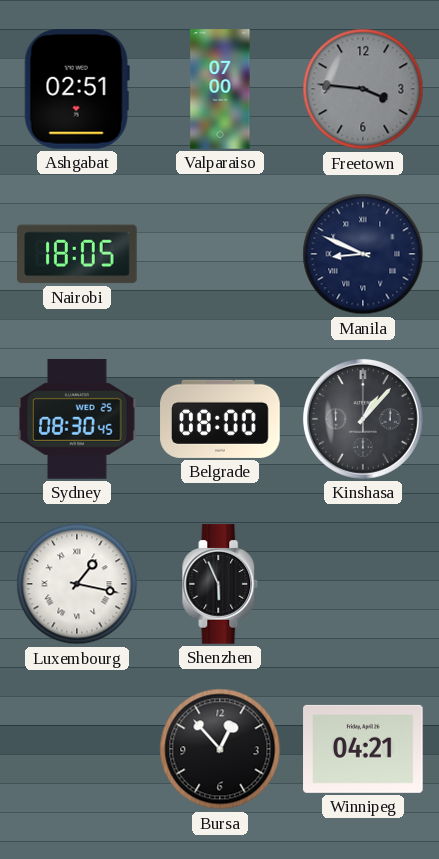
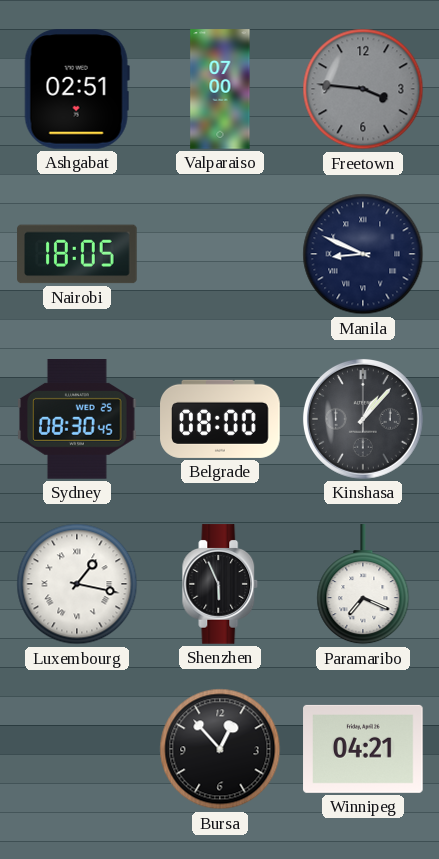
Paramaribo: none -> 7:19
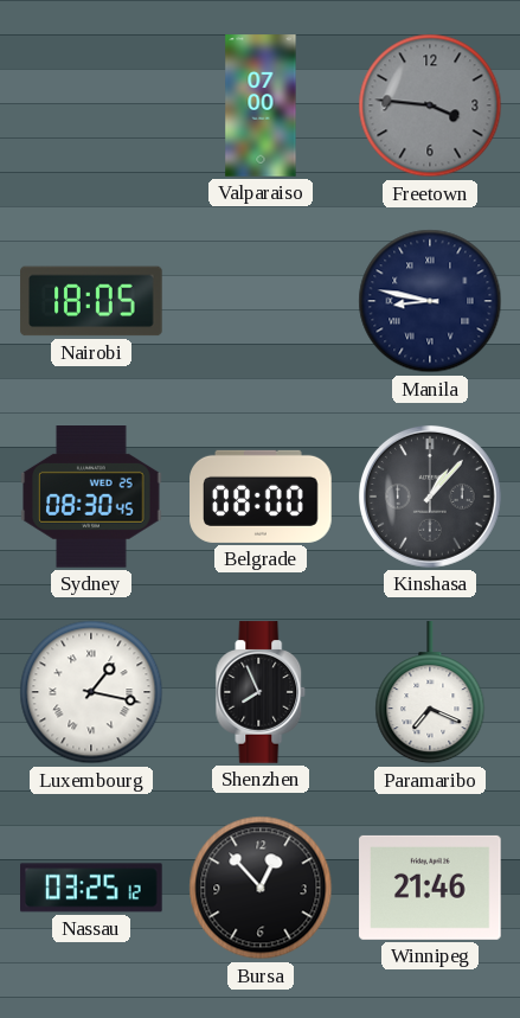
Ashgabat: 02:51 -> none
Manila: 8:49 -> 8:47
Shenzhen: 5:56 -> 7:56
Nassau: none -> 03:25
Winnipeg: 04:21 -> 21:46
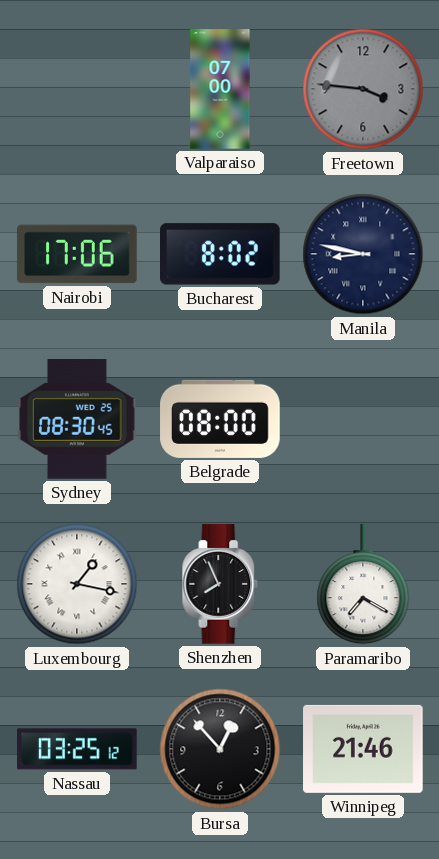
Nairobi: 18:05 -> 17:06
Bucharest: none -> 8:02
Kinshasa: 1:07 -> none
Paramaribo: 7:19 -> 7:20
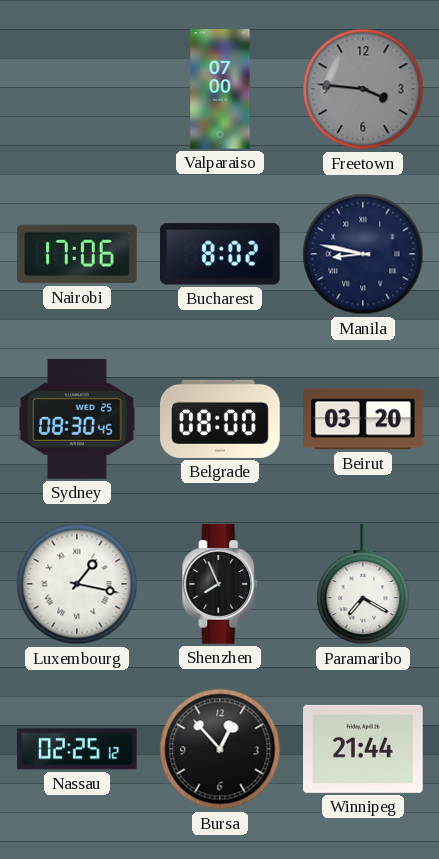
Beirut: none -> 03:20
Nassau: 03:25 -> 02:25
Winnipeg: 21:46 -> 21:44
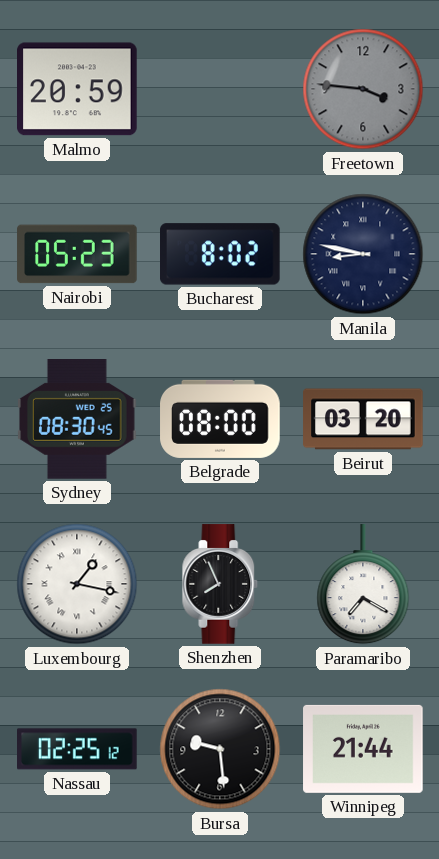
Malmo: none -> 20:59
Valparaiso: 07:00 -> none
Nairobi: 17:06 -> 05:23
Bursa: 12:53 -> 9:29
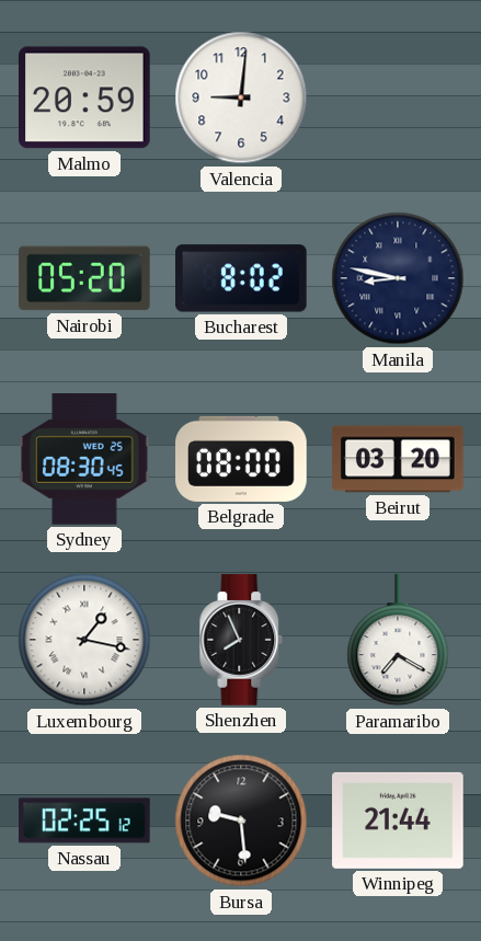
Valencia: none -> 9:01
Freetown: 3:46 -> none
Nairobi: 05:23 -> 05:20
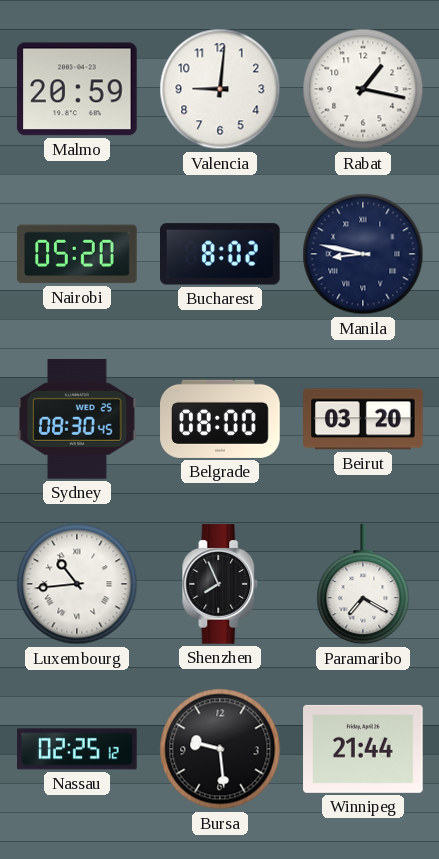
Rabat: none -> 1:17
Luxembourg: 1:17 -> 10:44
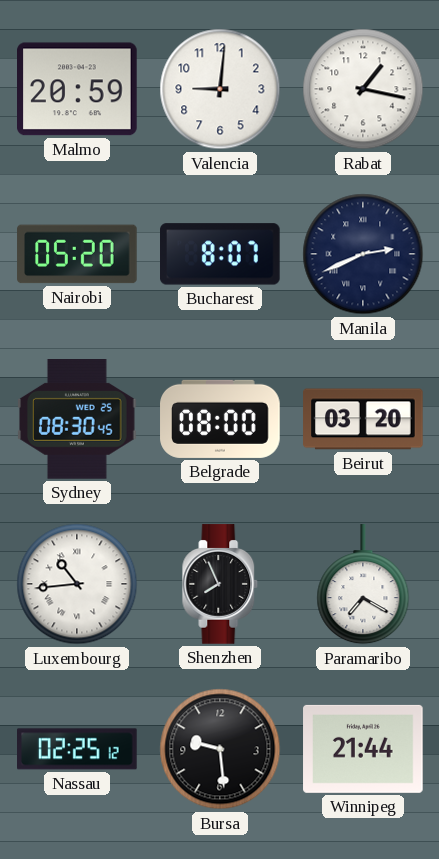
Bucharest: 8:02 -> 8:07
Manila: 8:47 -> 2:41
